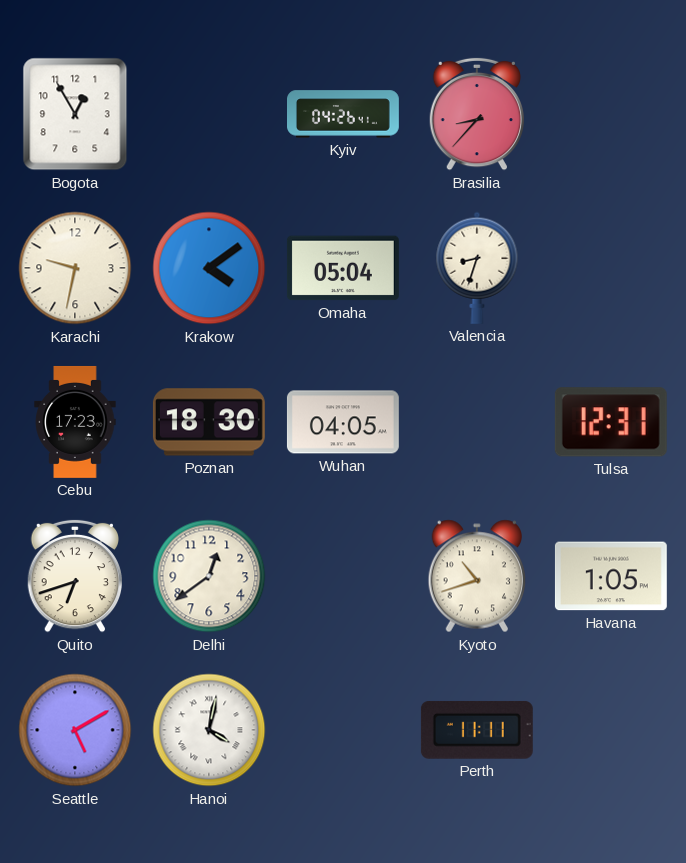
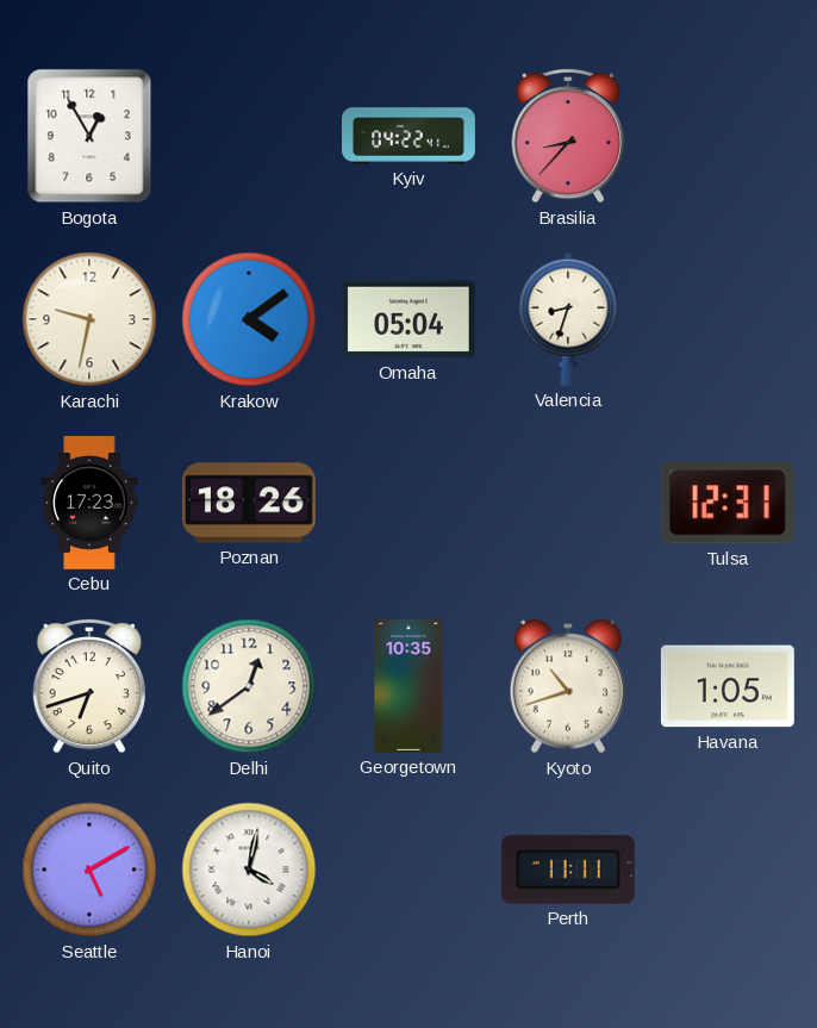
Kyiv: 04:26 -> 04:22
Poznan: 18:30 -> 18:26
Wuhan: 04:05 -> none
Georgetown: none -> 10:35
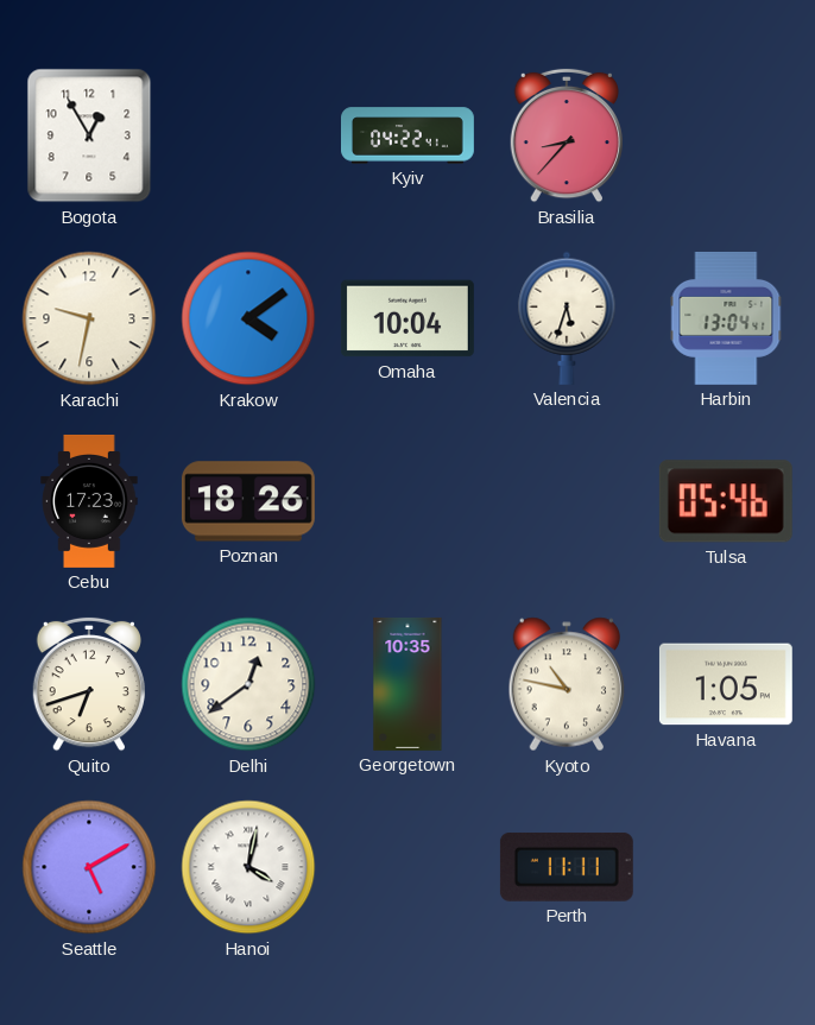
Omaha: 05:04 -> 10:04
Valencia: 8:33 -> 5:33
Harbin: none -> 13:04
Tulsa: 12:31 -> 05:46
Kyoto: 10:42 -> 10:47
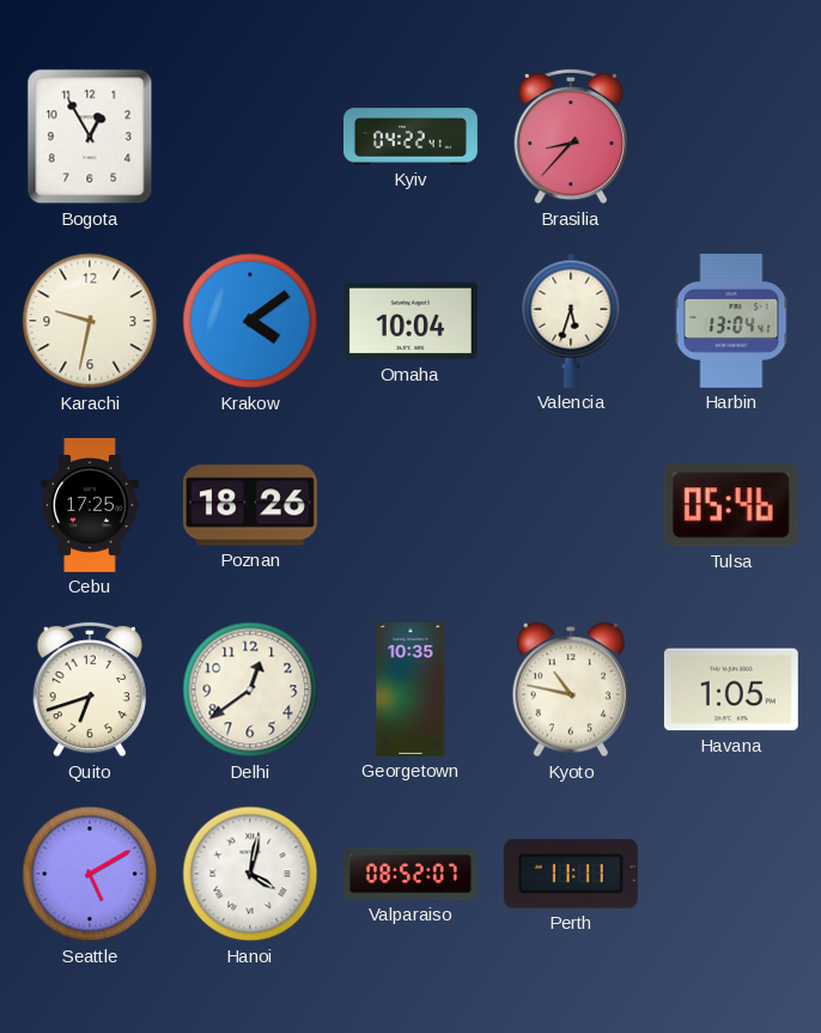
Cebu: 17:23 -> 17:25
Valparaiso: none -> 08:52
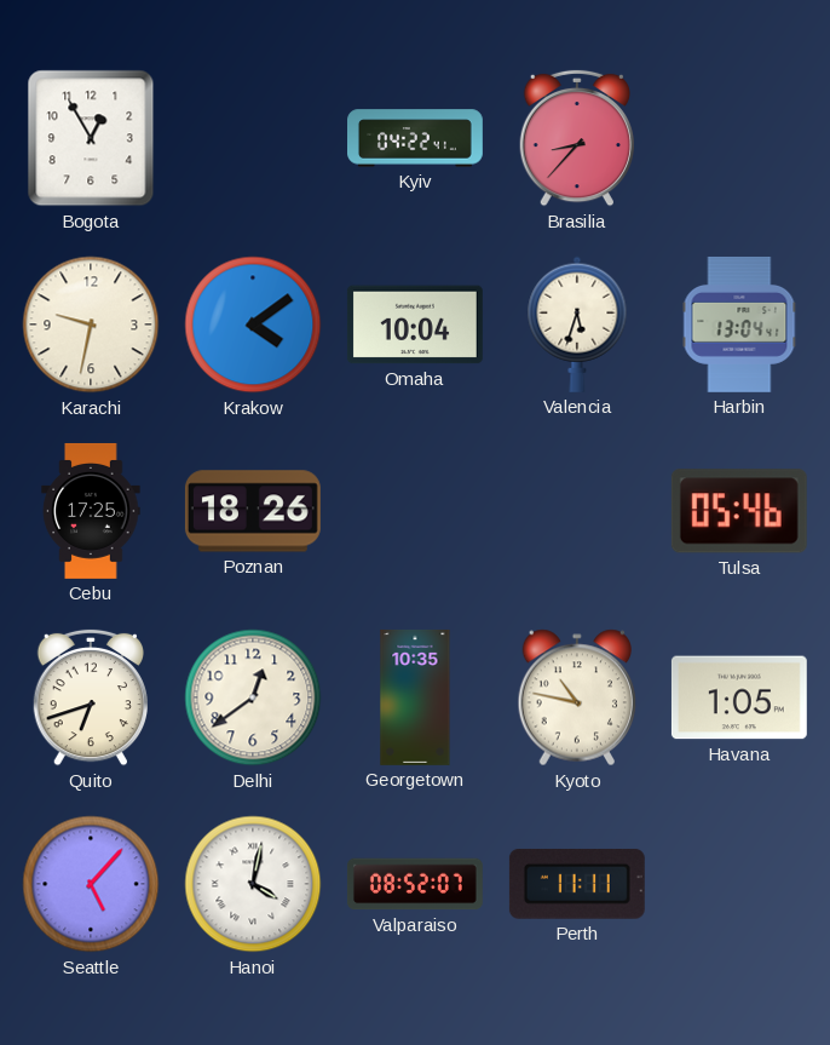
Seattle: 5:10 -> 5:07
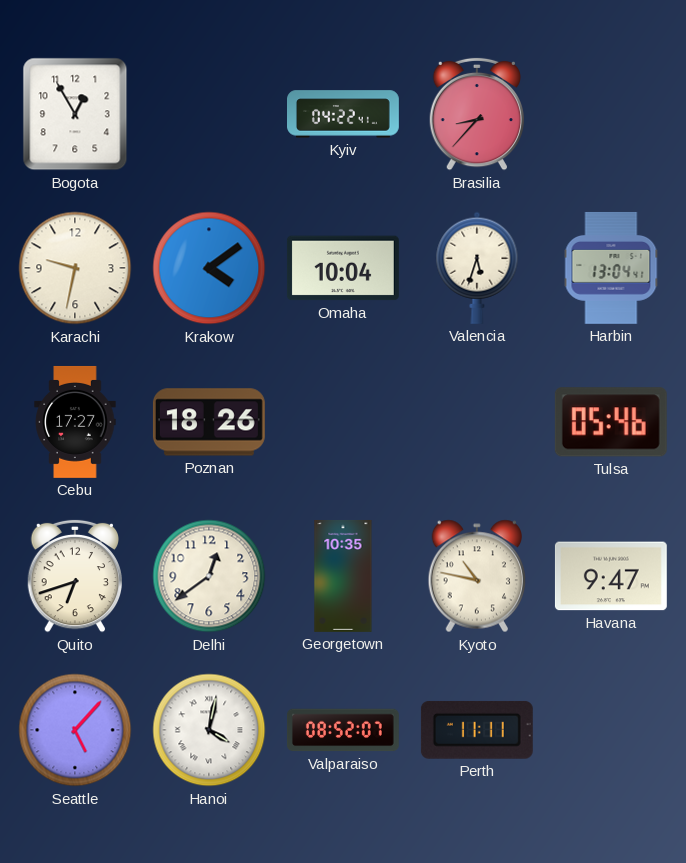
Cebu: 17:25 -> 17:27
Havana: 1:05 -> 9:47
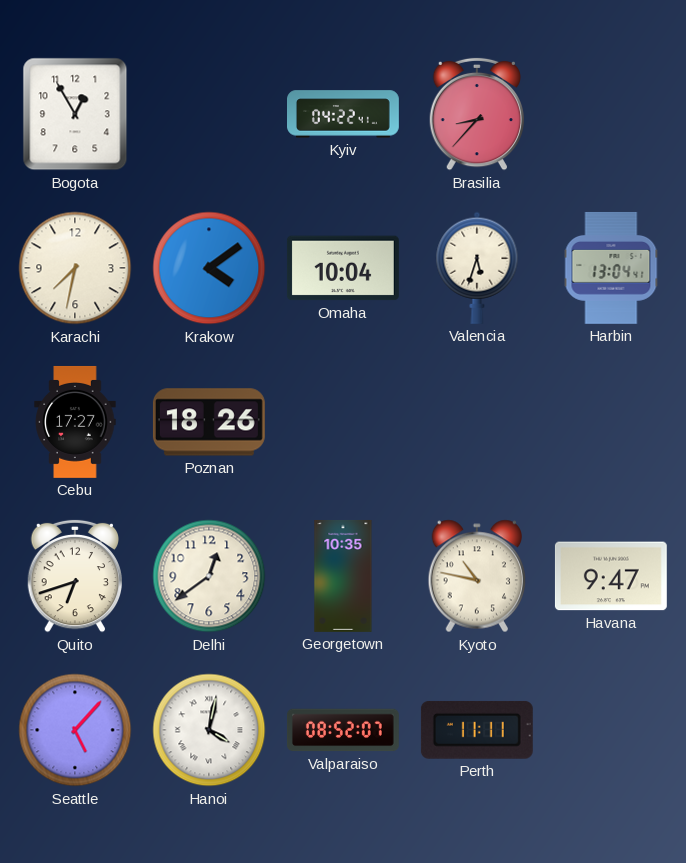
Karachi: 9:32 -> 7:32
Tulsa: 05:46 -> none
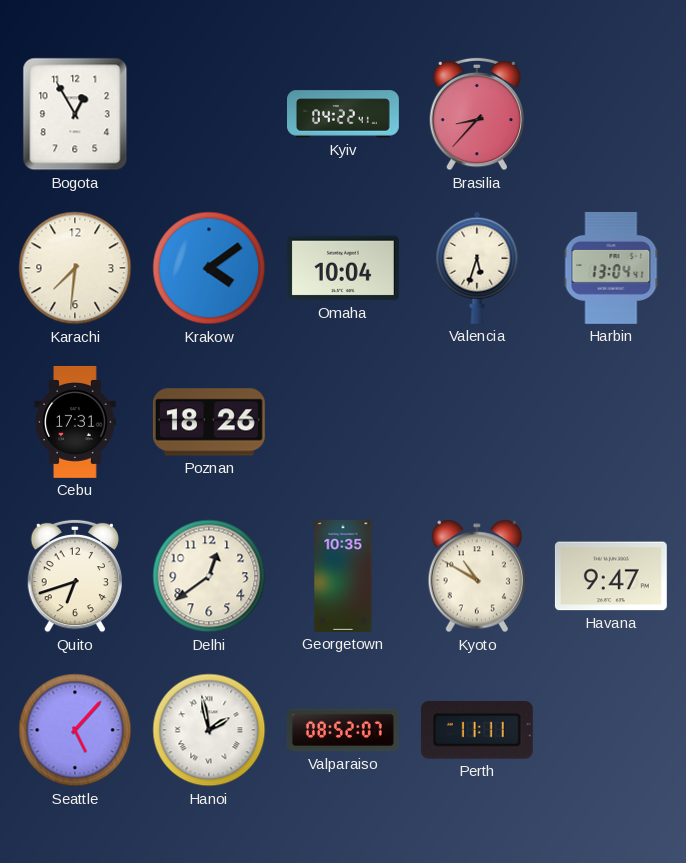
Karachi: 7:32 -> 7:31
Cebu: 17:27 -> 17:31
Kyoto: 10:47 -> 10:50
Hanoi: 4:02 -> 1:58
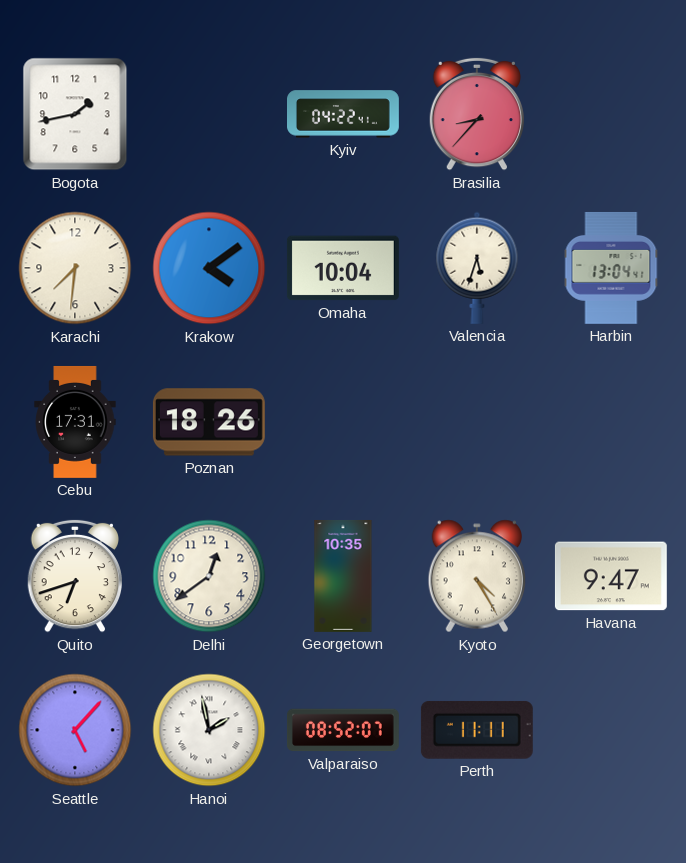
Bogota: 12:55 -> 1:43
Kyoto: 10:50 -> 4:25
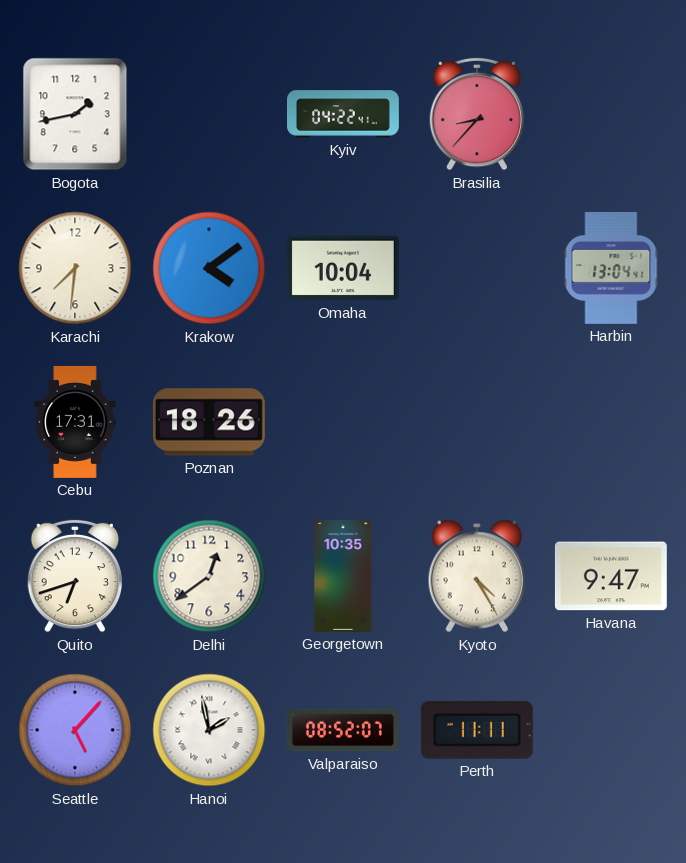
Valencia: 5:33 -> none
